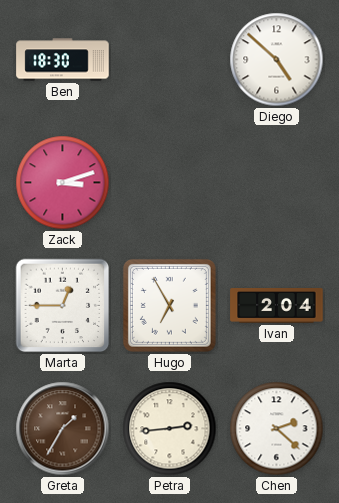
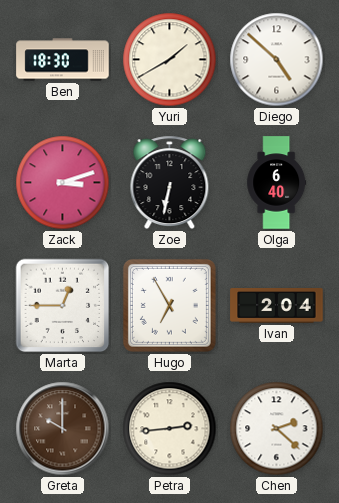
Yuri: none -> 1:40
Zoe: none -> 6:32
Olga: none -> 6:40
Greta: 1:35 -> 10:00
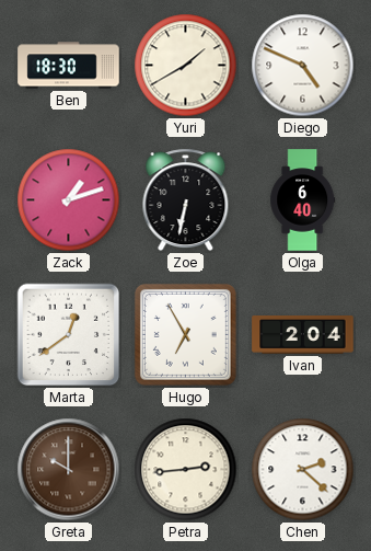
Diego: 4:52 -> 4:49
Zack: 3:12 -> 1:12
Marta: 12:45 -> 12:39
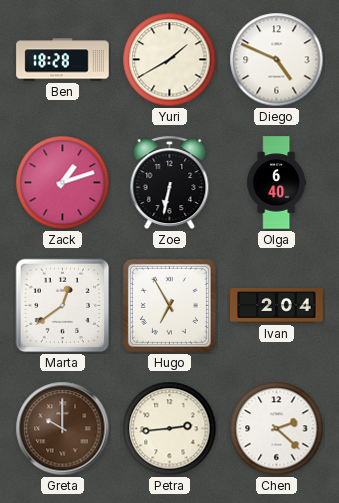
Ben: 18:30 -> 18:28
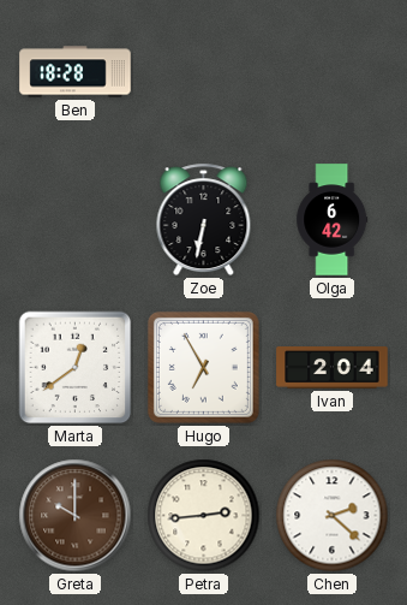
Yuri: 1:40 -> none
Diego: 4:49 -> none
Zack: 1:12 -> none
Olga: 6:40 -> 6:42
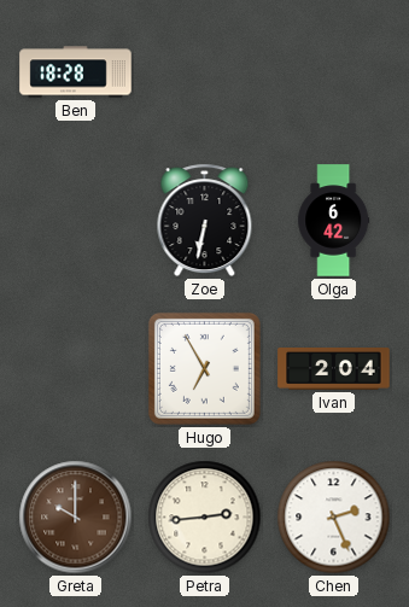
Marta: 12:39 -> none
Chen: 2:22 -> 2:26
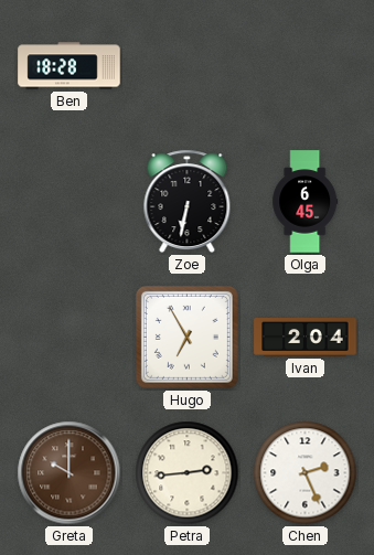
Olga: 6:42 -> 6:45
